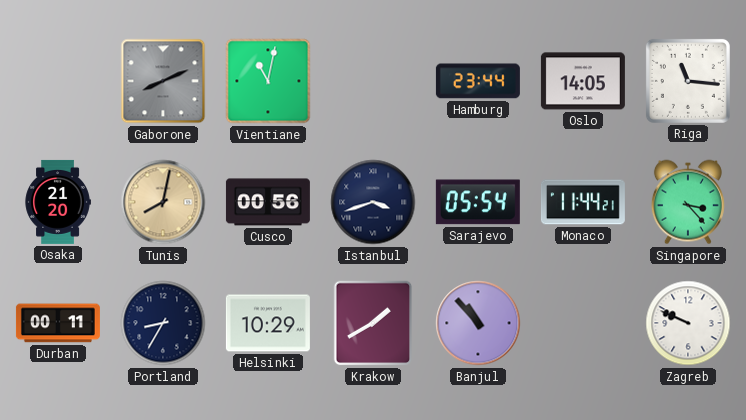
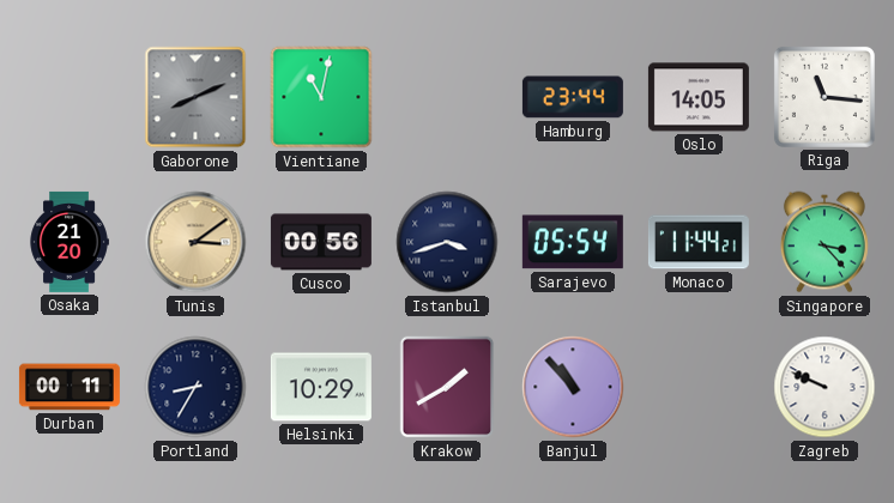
Tunis: 8:02 -> 3:09
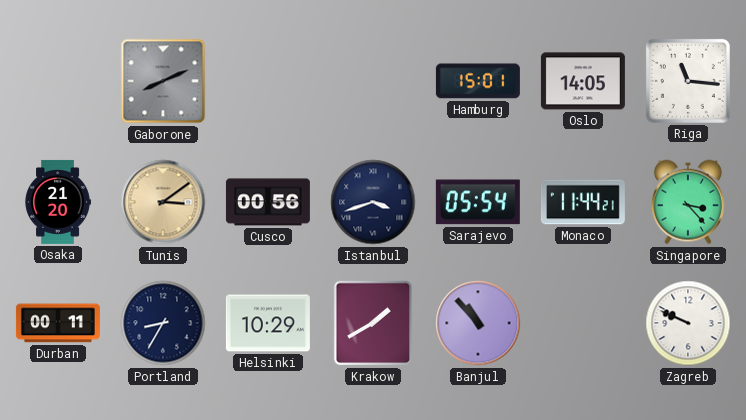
Vientiane: 11:02 -> none
Hamburg: 23:44 -> 15:01
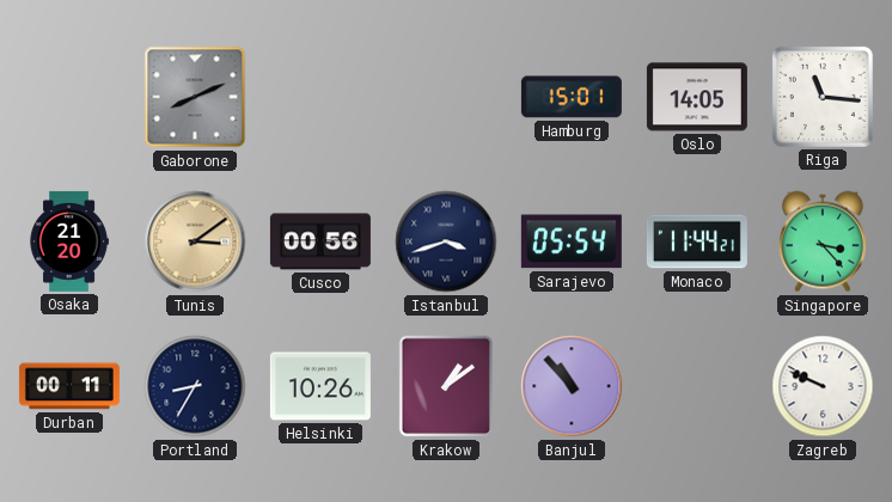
Helsinki: 10:29 -> 10:26
Krakow: 1:40 -> 1:09
